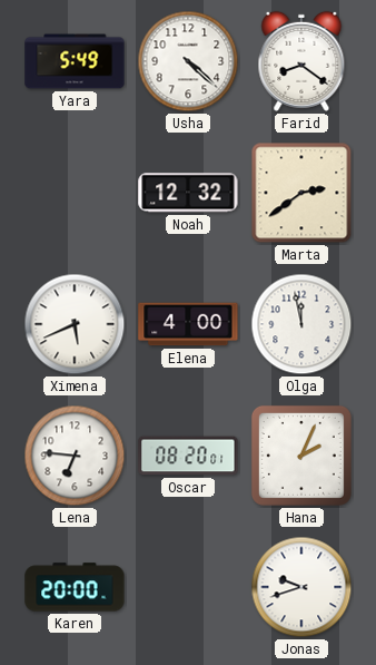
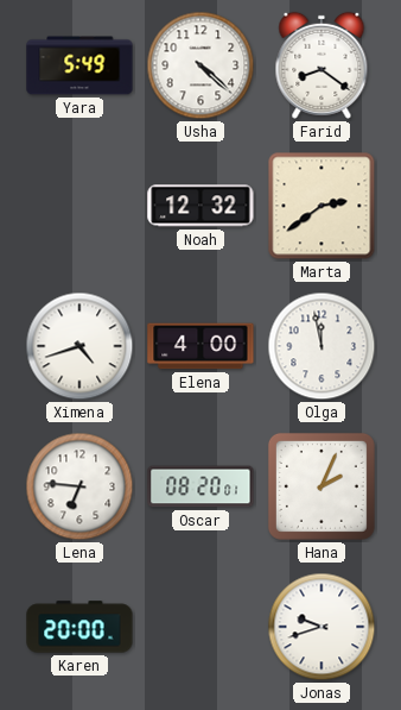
Ximena: 5:41 -> 4:42
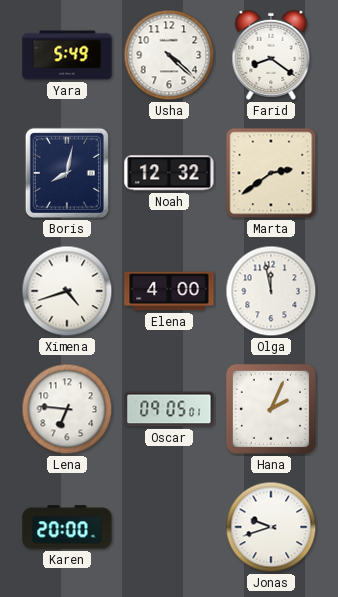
Boris: none -> 8:02
Oscar: 08:20 -> 09:05
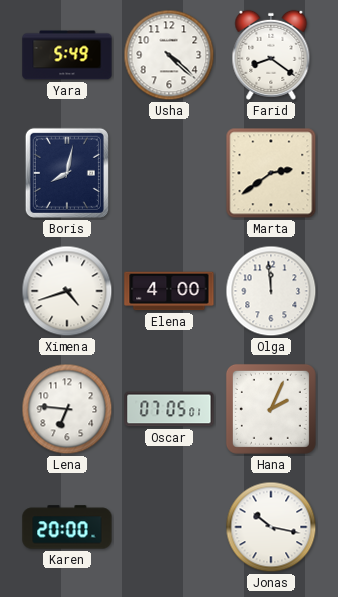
Noah: 12:32 -> none
Olga: 11:58 -> 11:59
Oscar: 09:05 -> 07:05
Jonas: 9:42 -> 10:17
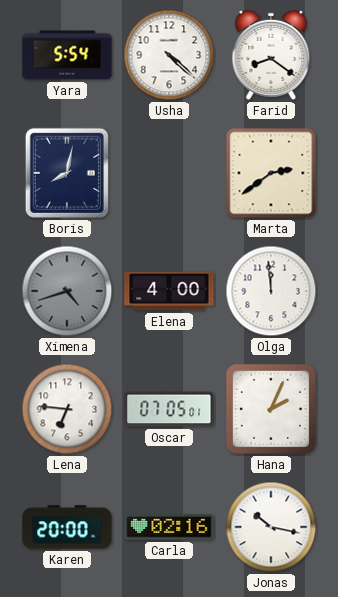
Yara: 5:49 -> 5:54
Ximena dial: white -> grey
Carla: none -> 02:16
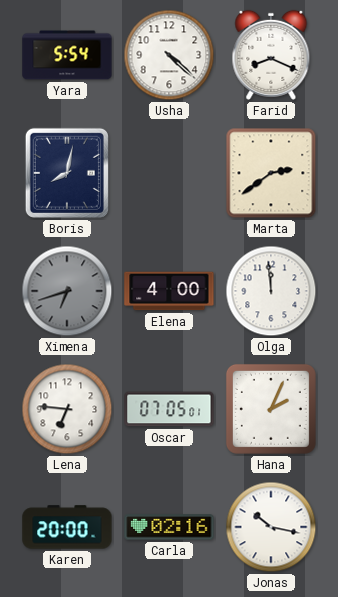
Farid: 8:21 -> 8:19
Ximena: 4:42 -> 6:42
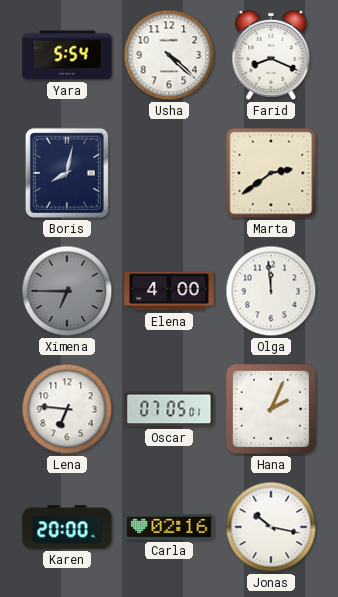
Ximena: 6:42 -> 6:45
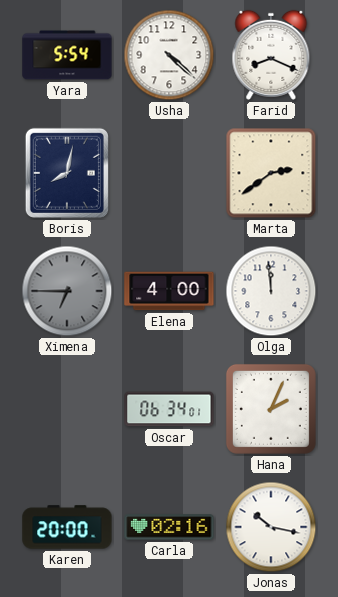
Lena: 6:46 -> none
Oscar: 07:05 -> 06:34
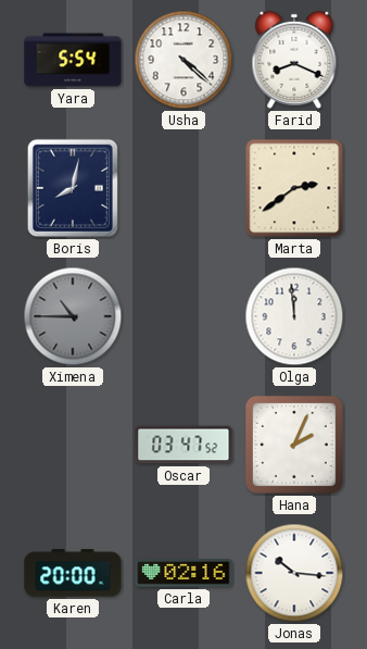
Ximena: 6:45 -> 10:45
Elena: 4:00 -> none
Oscar: 06:34 -> 03:47
Jonas: 10:17 -> 10:16
